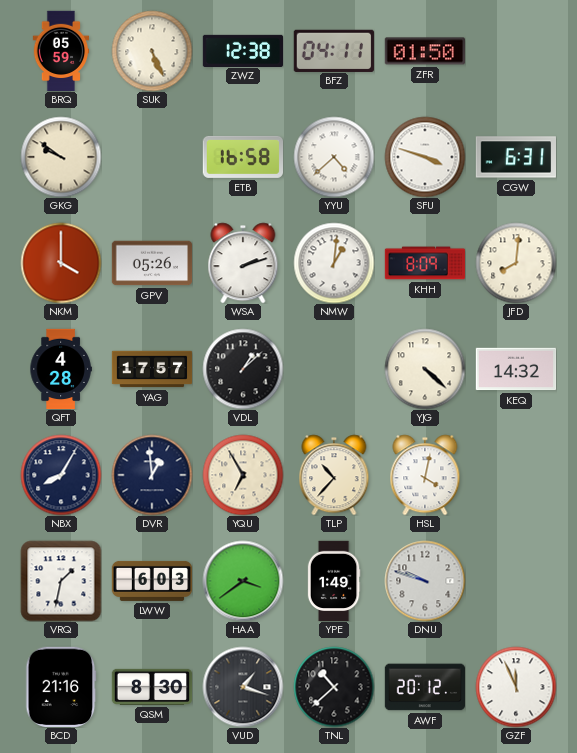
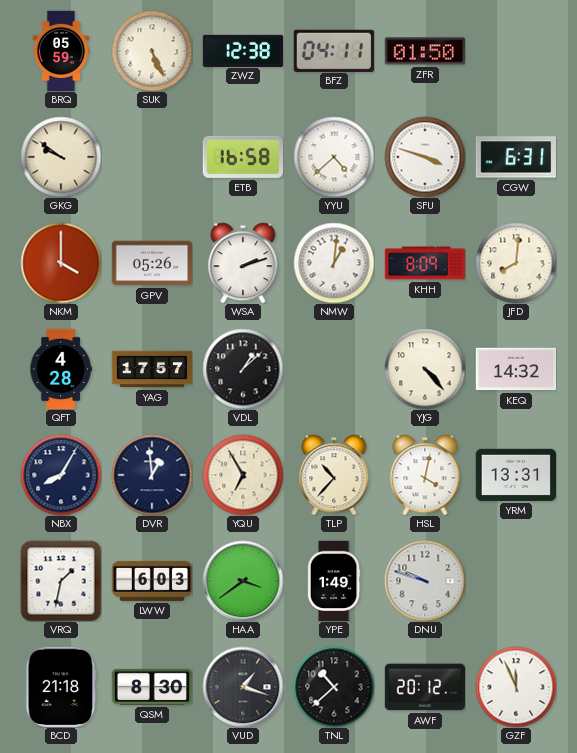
YJG: 4:22 -> 4:23
YRM: none -> 13:31
BCD: 21:16 -> 21:18
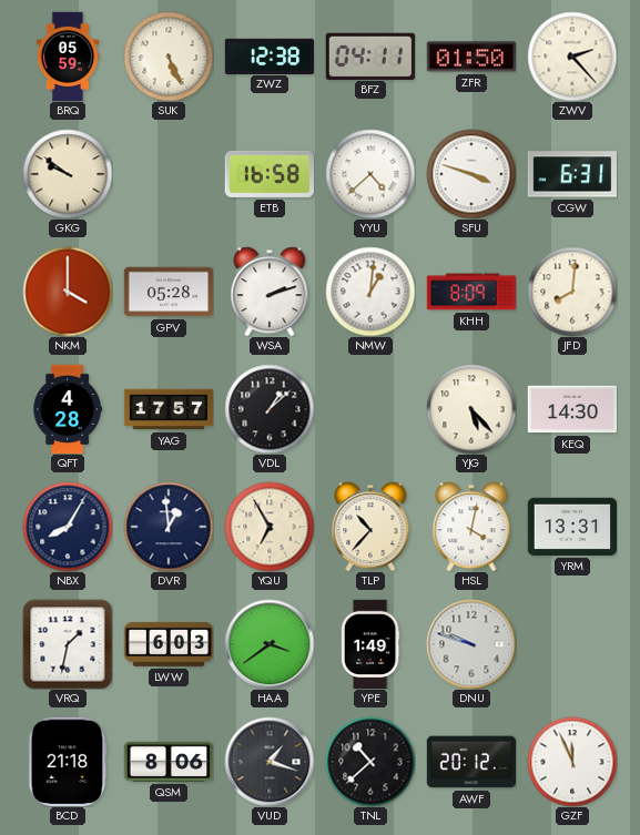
ZWV: none -> 2:23
GPV: 05:26 -> 05:28
YJG: 4:23 -> 5:23
KEQ: 14:32 -> 14:30
QSM: 8:30 -> 8:06
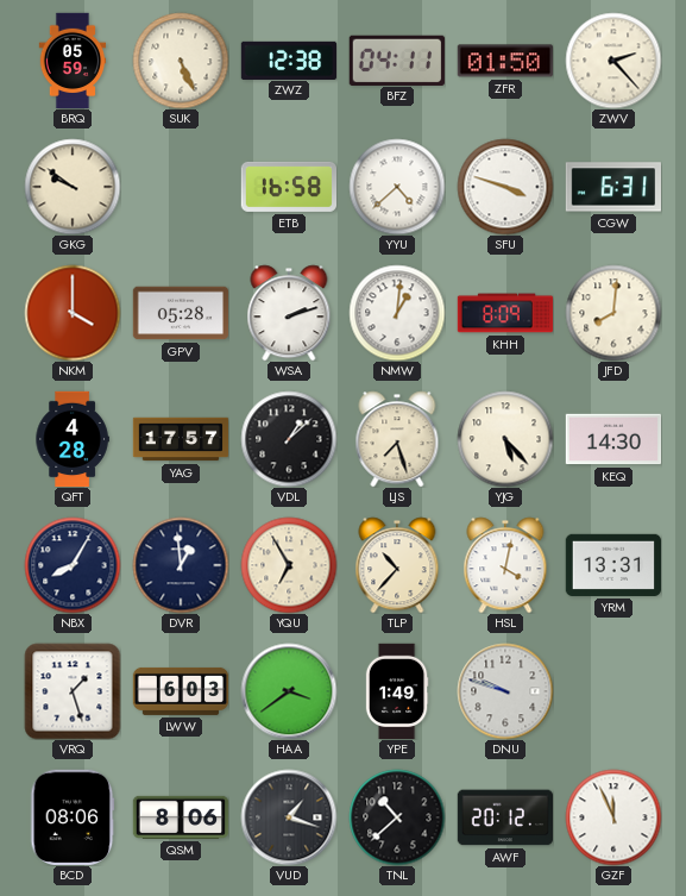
LJS: none -> 7:27
VRQ: 1:32 -> 1:27
BCD: 21:18 -> 08:06
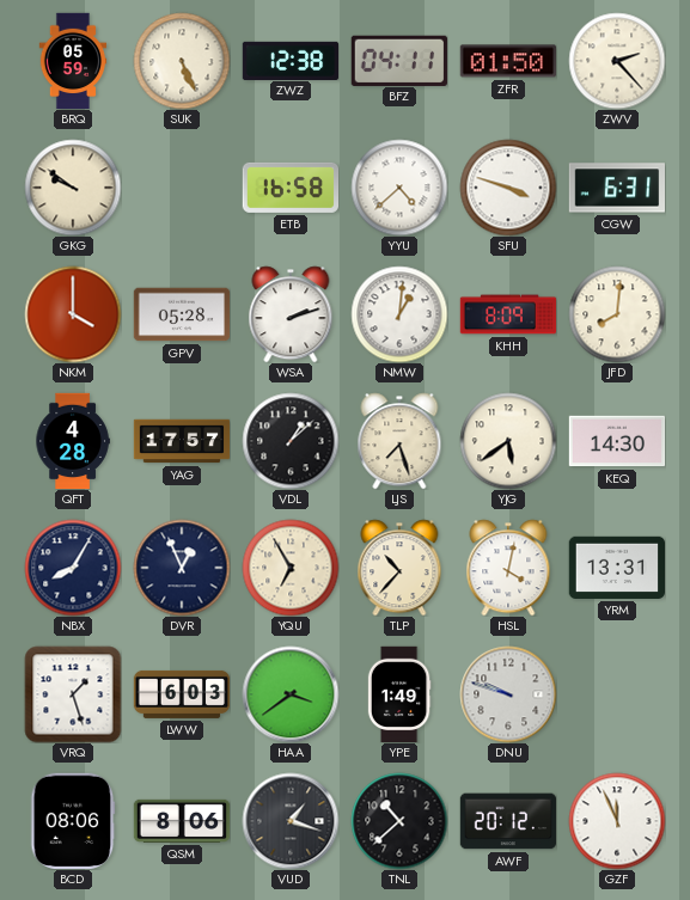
YJG: 5:23 -> 5:39
DVR: 12:59 -> 12:56
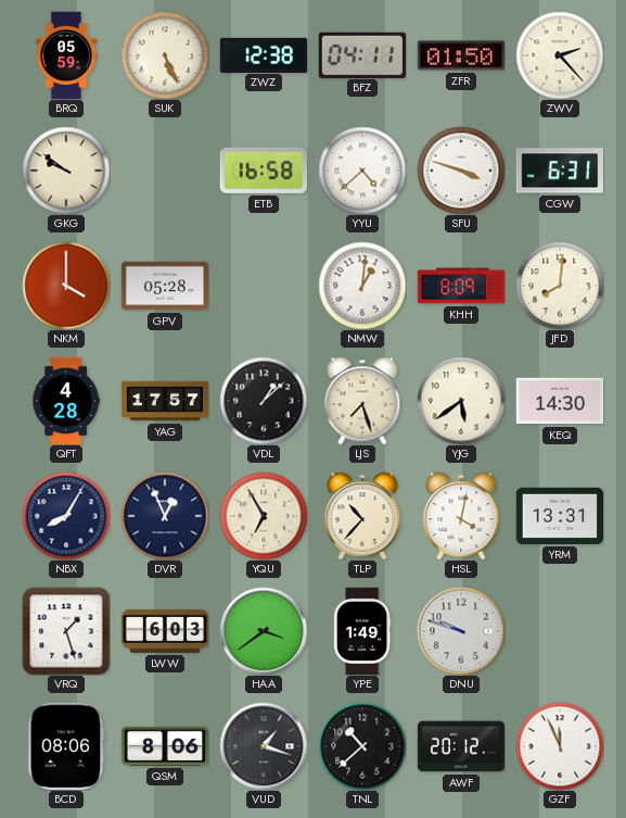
WSA: 2:12 -> none
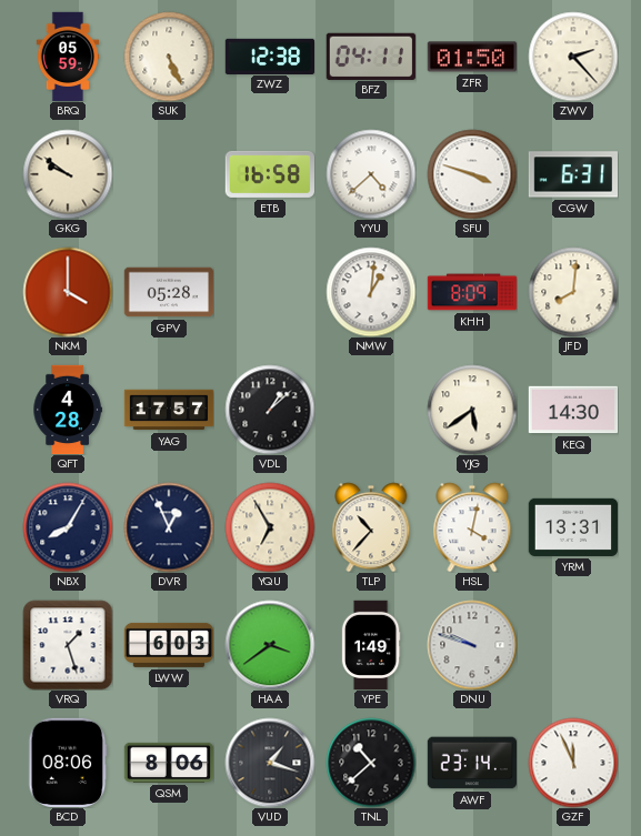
LJS: 7:27 -> none
AWF: 20:12 -> 23:14
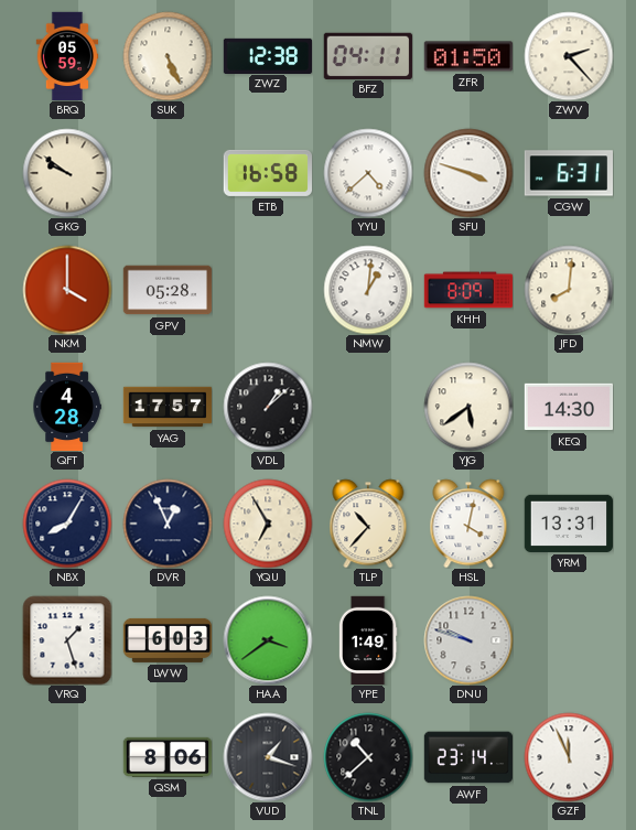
BCD: 08:06 -> none
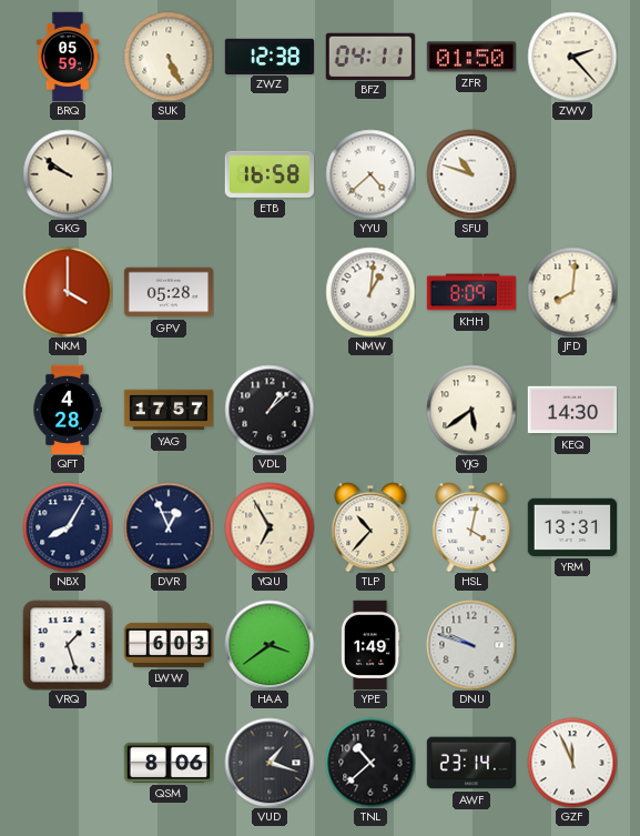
SFU: 3:48 -> 10:48
CGW: 6:31 -> none
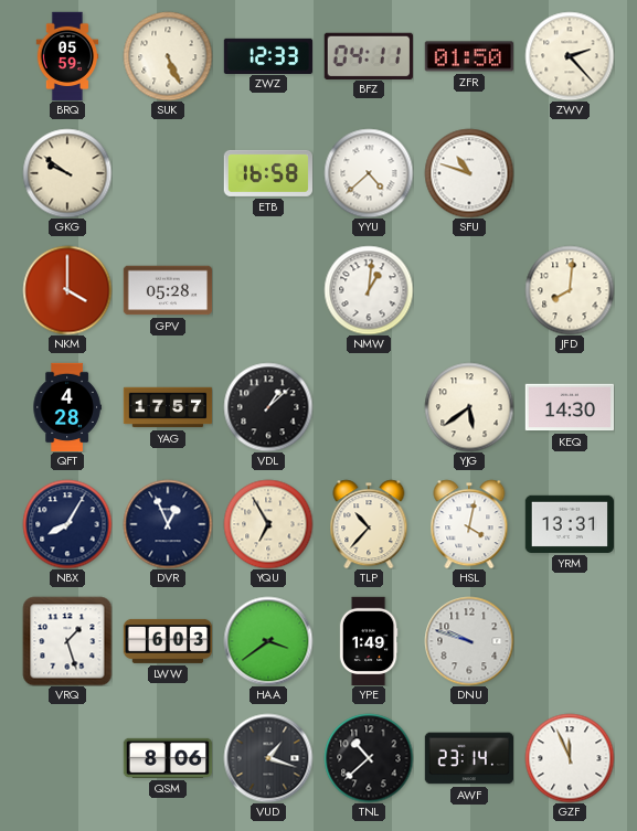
ZWZ: 12:38 -> 12:33
KHH: 8:09 -> none
